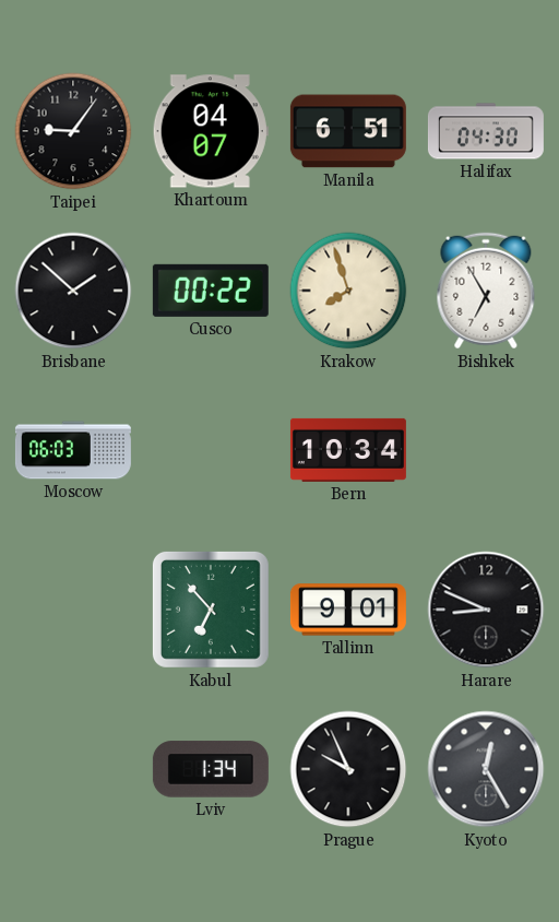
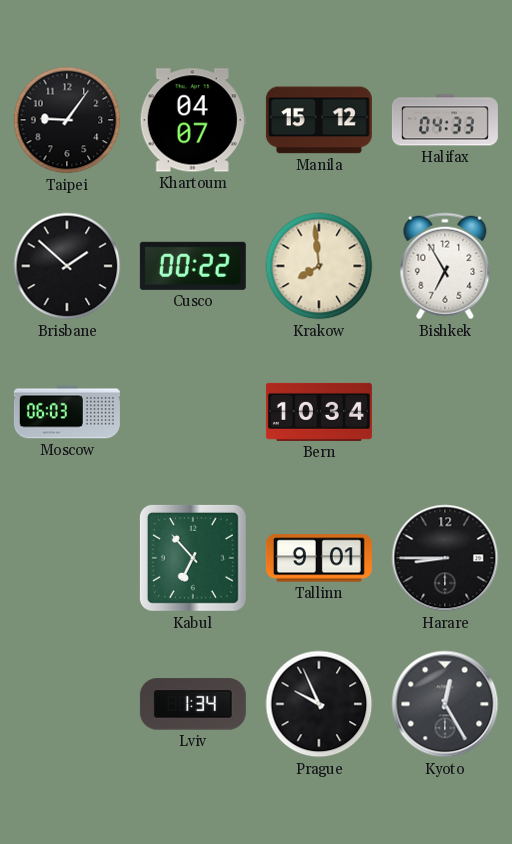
Manila: 6:51 -> 15:12
Halifax: 04:30 -> 04:33
Krakow: 7:57 -> 7:59
Harare: 8:49 -> 8:45
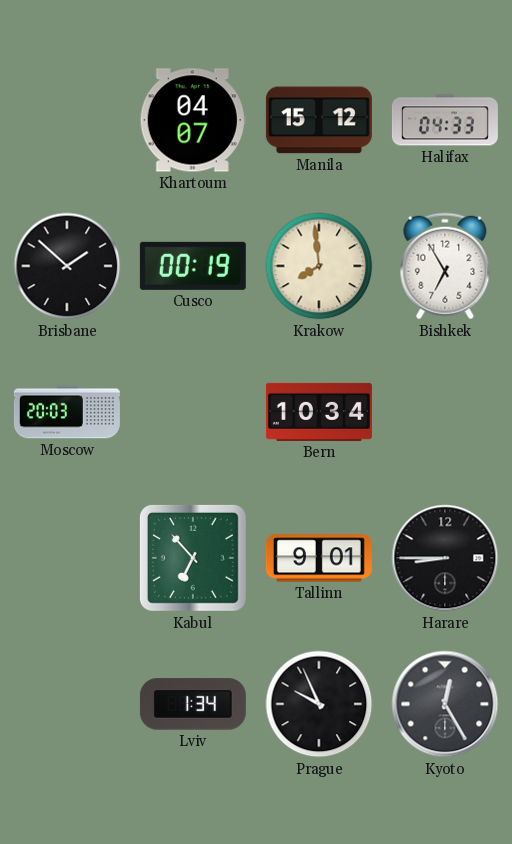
Taipei: 9:06 -> none
Cusco: 00:22 -> 00:19
Moscow: 06:03 -> 20:03
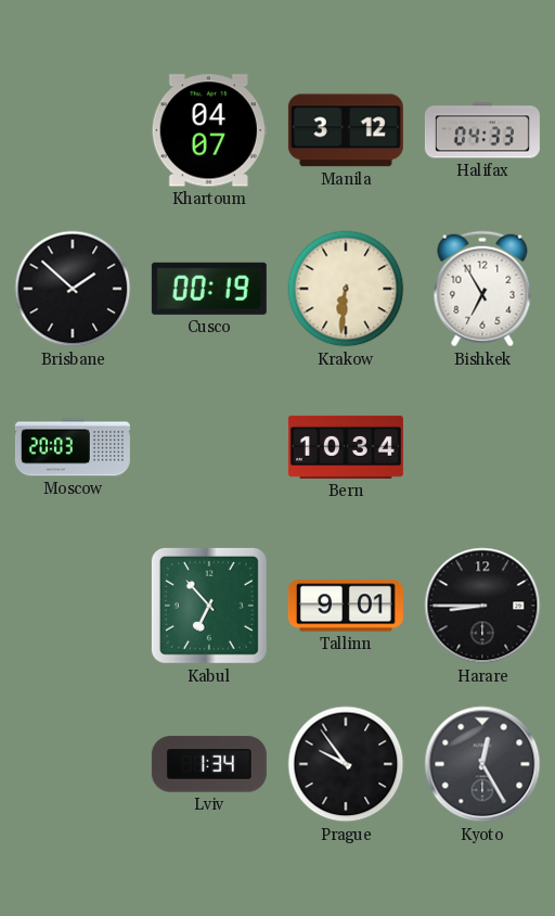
Manila: 15:12 -> 3:12
Krakow: 7:59 -> 6:31
Prague: 9:56 -> 9:54
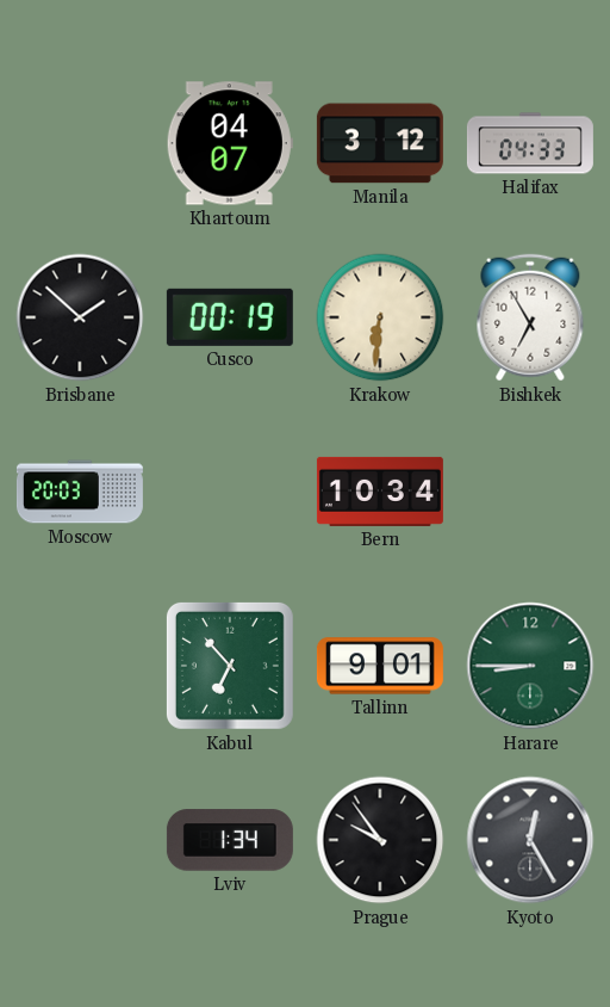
Harare dial: black -> green
